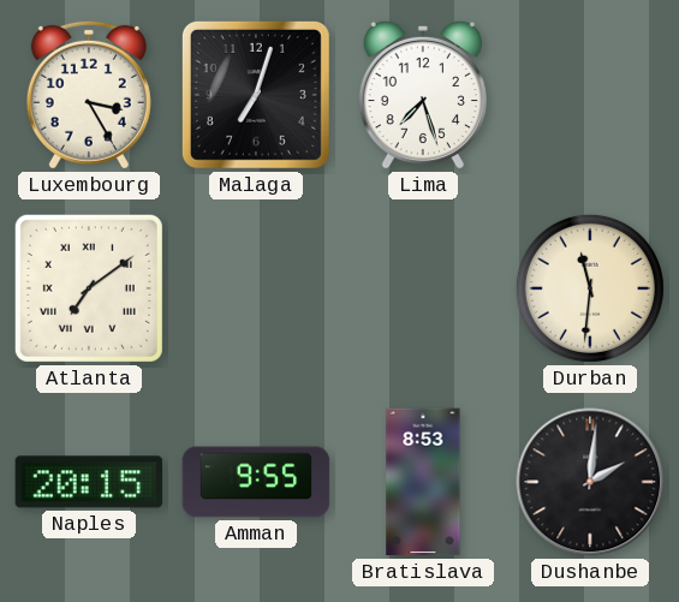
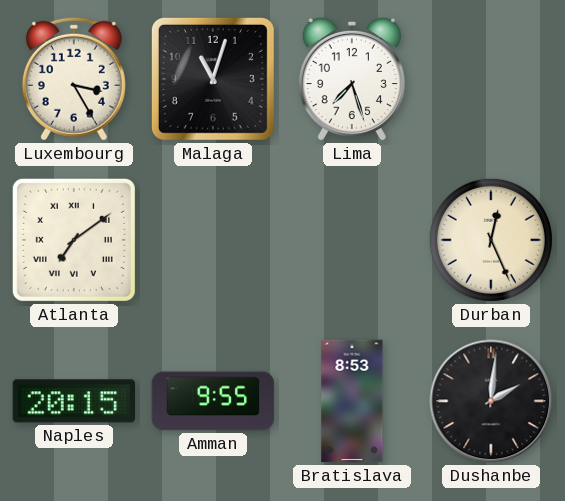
Malaga: 7:03 -> 11:03
Durban: 11:31 -> 12:26
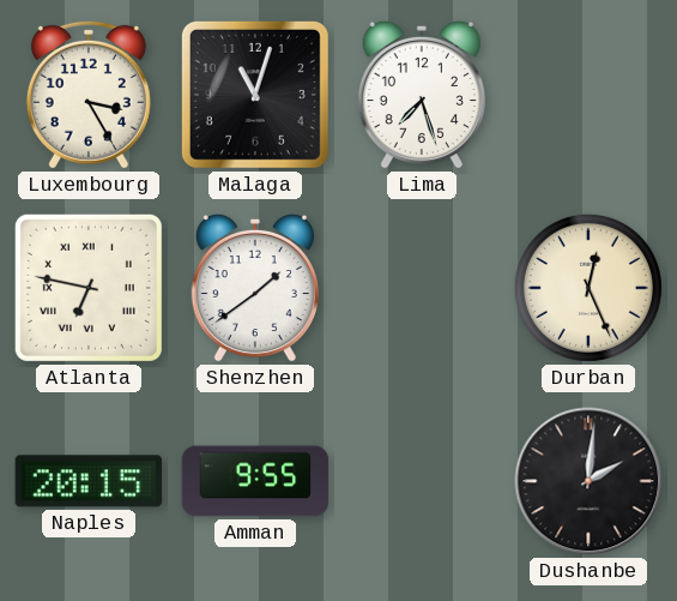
Atlanta: 7:09 -> 6:47
Shenzhen: none -> 1:39
Bratislava: 8:53 -> none
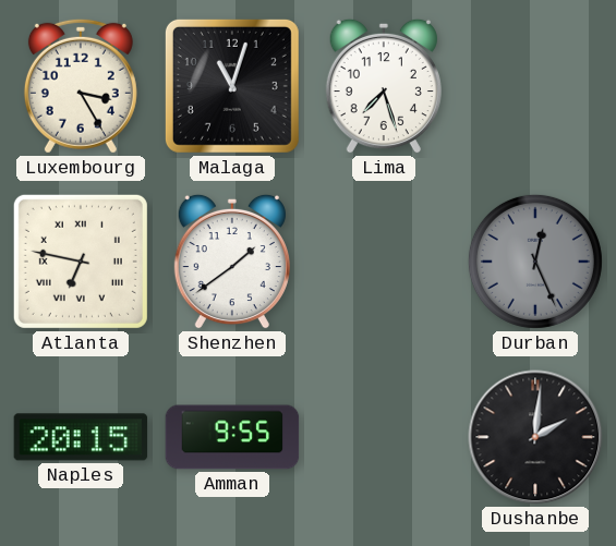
Durban dial: cream -> grey
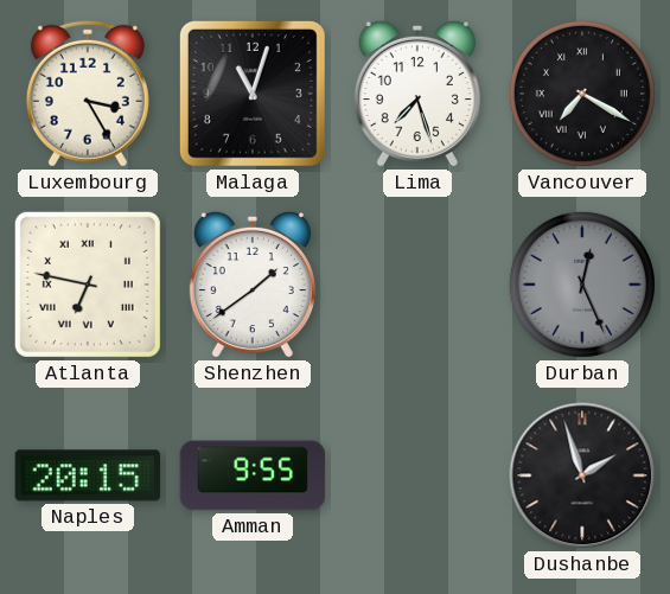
Vancouver: none -> 7:20
Dushanbe: 2:01 -> 1:57
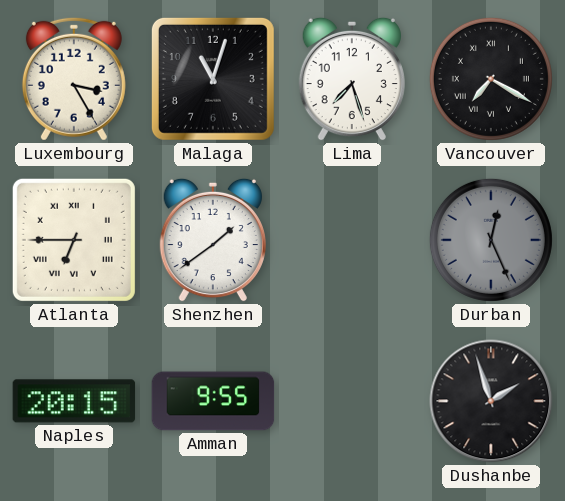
Atlanta: 6:47 -> 6:45
